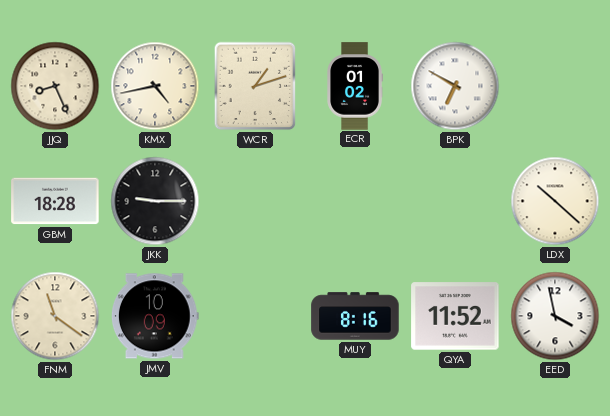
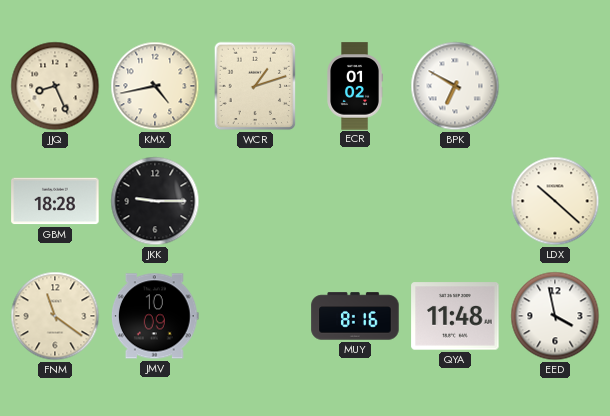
QYA: 11:52 -> 11:48
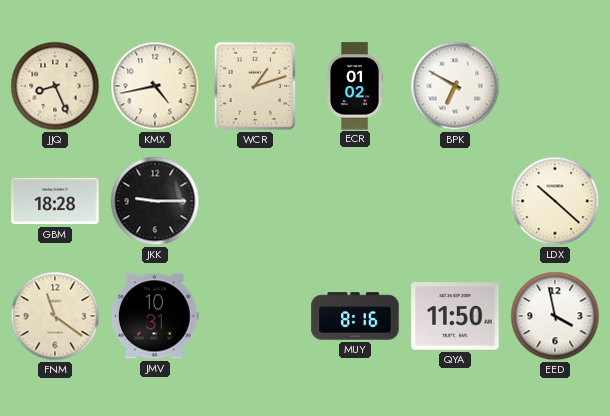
JMV: 10:09 -> 10:31
QYA: 11:48 -> 11:50
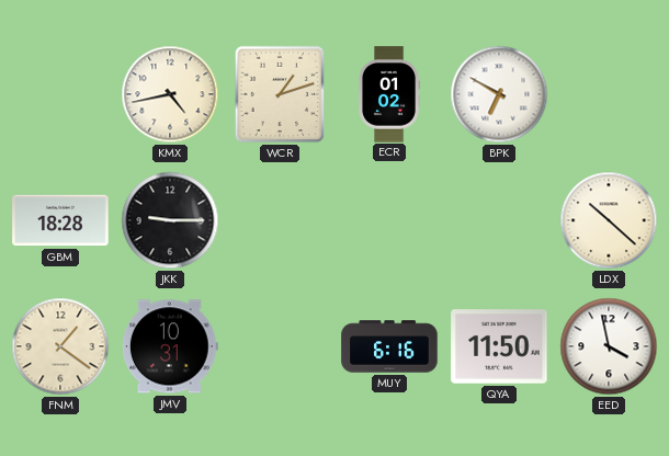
JJQ: 8:26 -> none
FNM: 11:21 -> 1:21
MUY: 8:16 -> 6:16
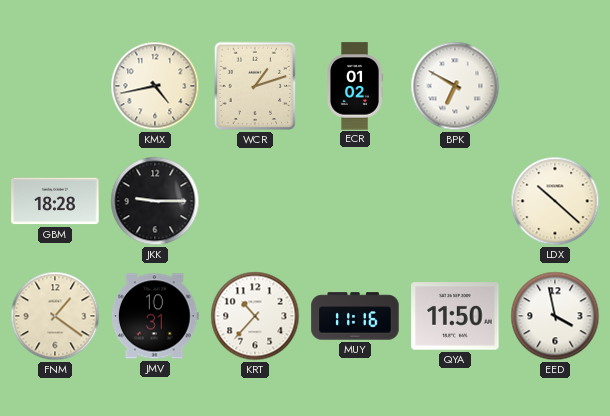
KRT: none -> 10:37
MUY: 6:16 -> 11:16
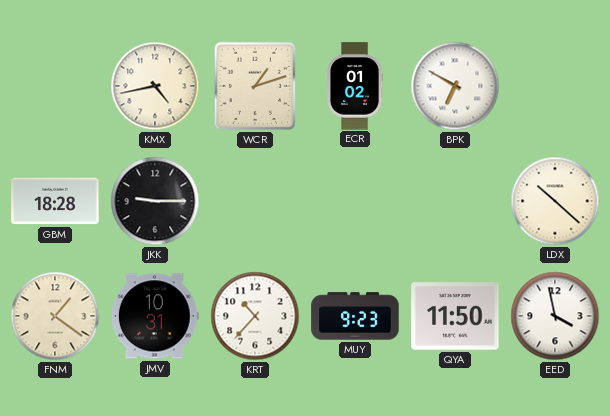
MUY: 11:16 -> 9:23
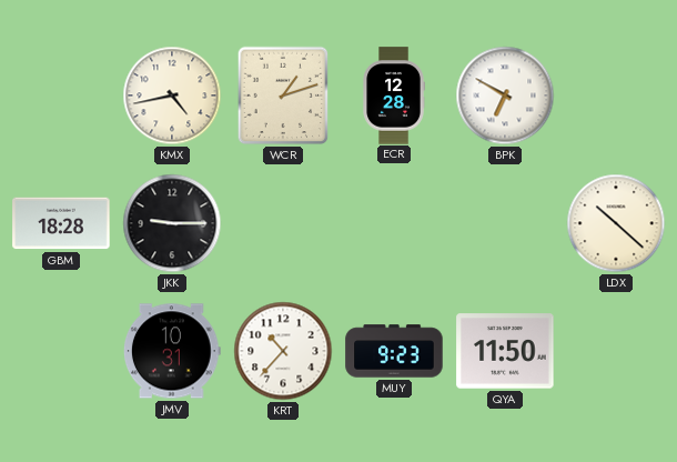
ECR: 01:02 -> 12:28
FNM: 1:21 -> none
EED: 3:58 -> none
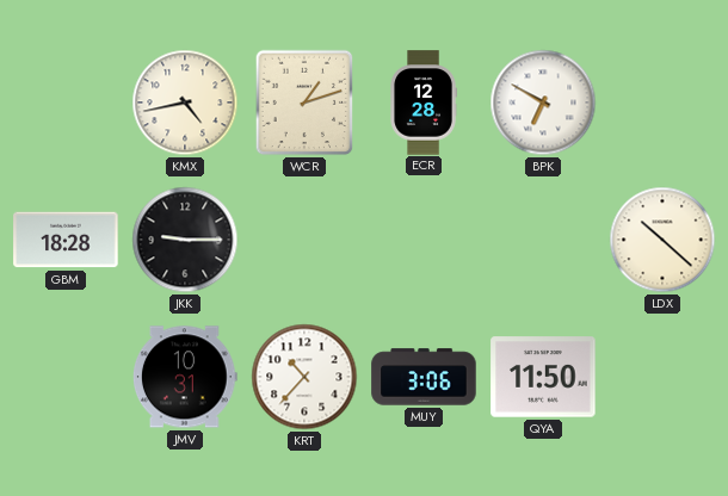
MUY: 9:23 -> 3:06
